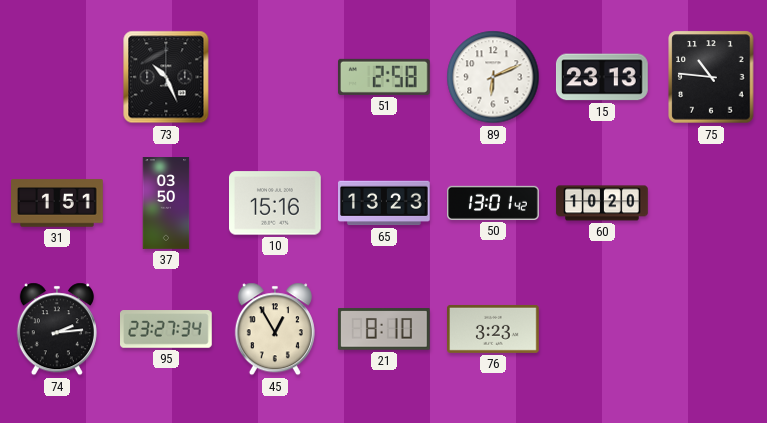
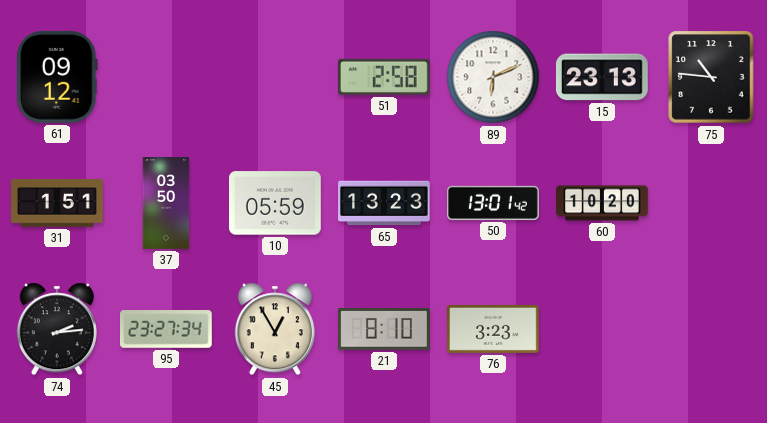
61: none -> 09:12
73: 10:26 -> none
10: 15:16 -> 05:59
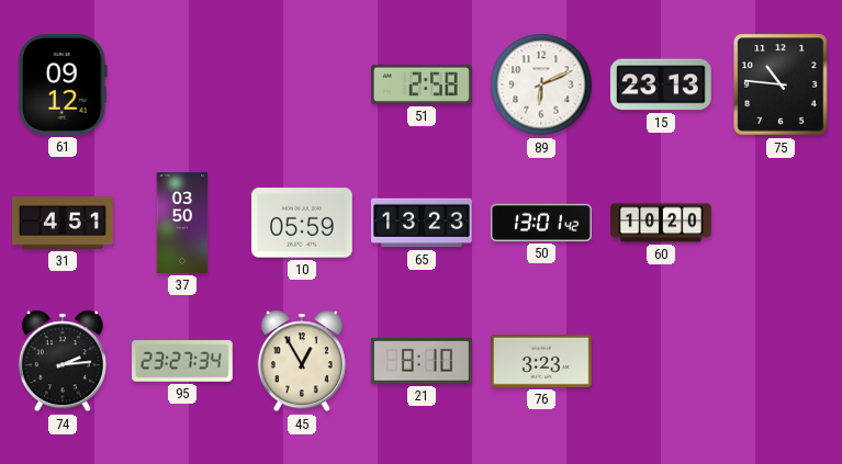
31: 1:51 -> 4:51
